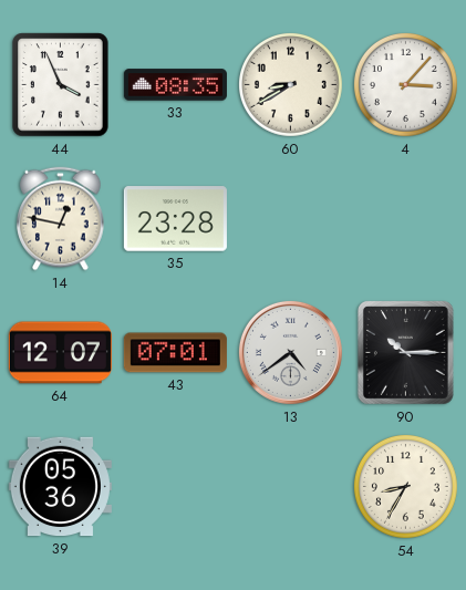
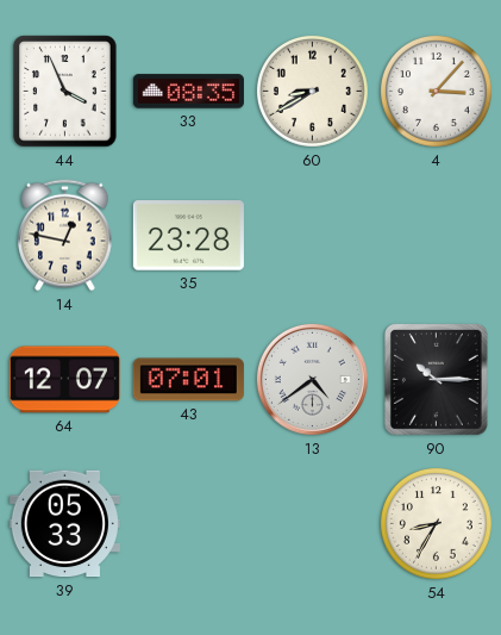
39: 05:36 -> 05:33
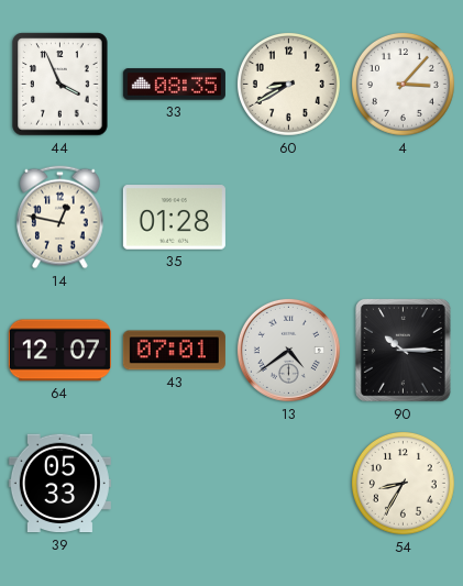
35: 23:28 -> 01:28
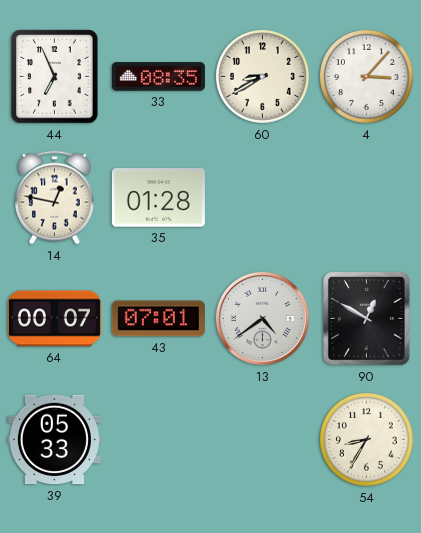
44: 3:56 -> 6:56
64: 12:07 -> 00:07
90: 10:15 -> 12:50
